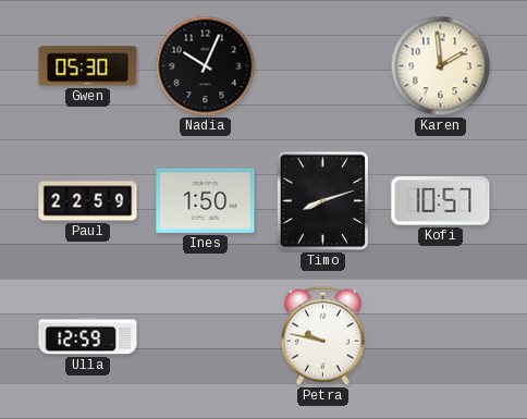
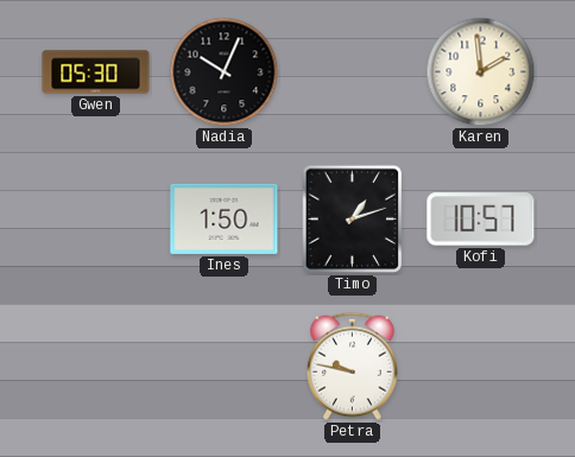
Paul: 22:59 -> none
Timo: 8:12 -> 1:12
Ulla: 12:59 -> none
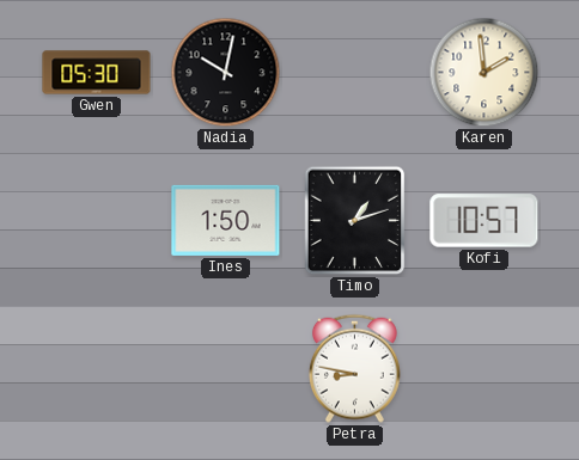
Nadia: 10:04 -> 10:02
Petra: 9:47 -> 8:47
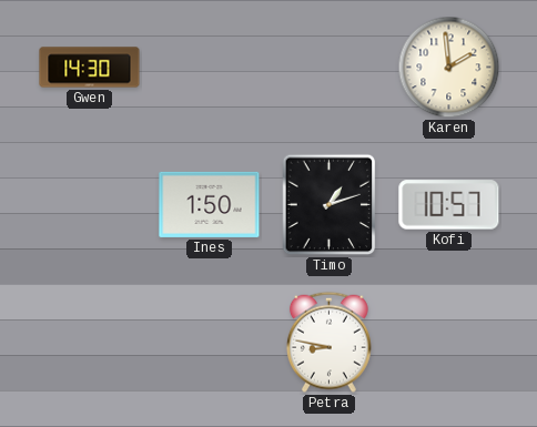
Gwen: 05:30 -> 14:30
Nadia: 10:02 -> none
